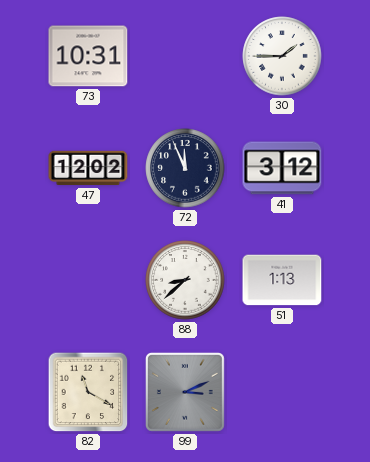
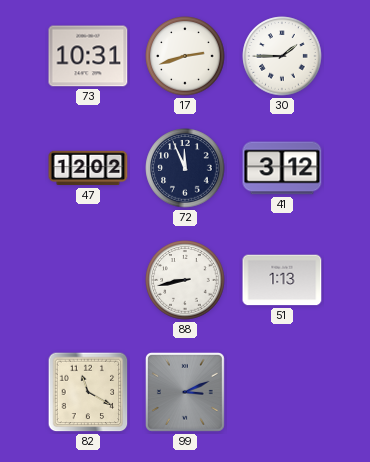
17: none -> 2:42
88: 8:38 -> 8:43
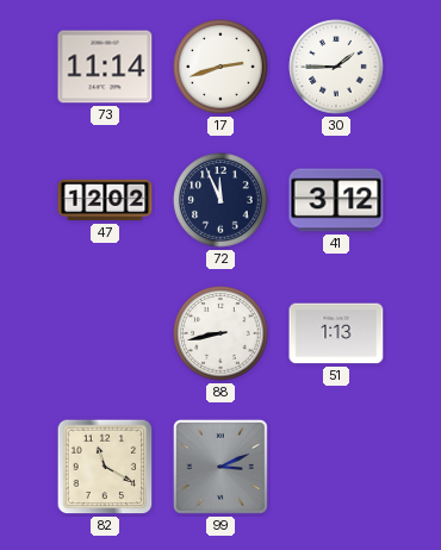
73: 10:31 -> 11:14
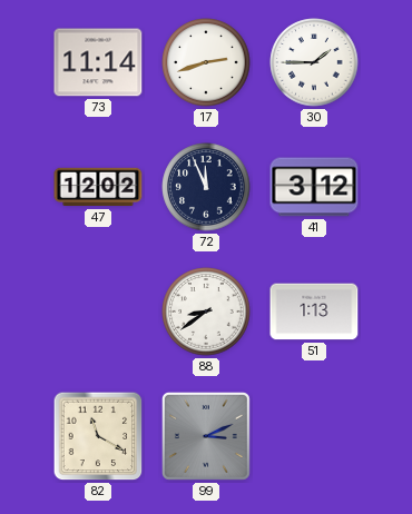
88: 8:43 -> 8:39
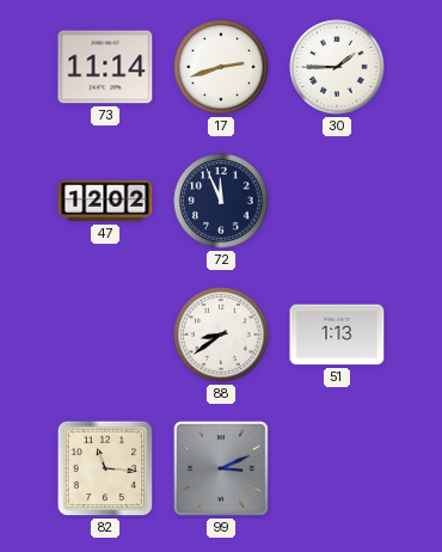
41: 3:12 -> none
82: 11:20 -> 11:16
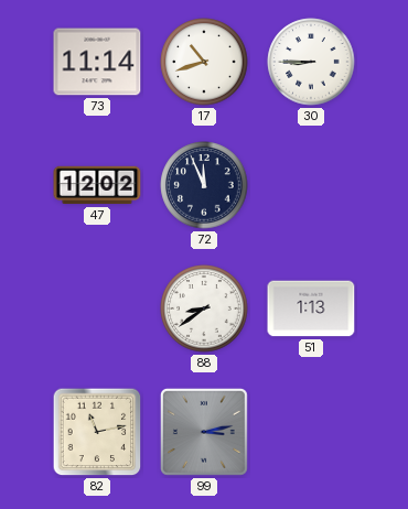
17: 2:42 -> 10:42
30: 1:45 -> 8:45
82: 11:16 -> 11:13
99: 3:11 -> 3:13
